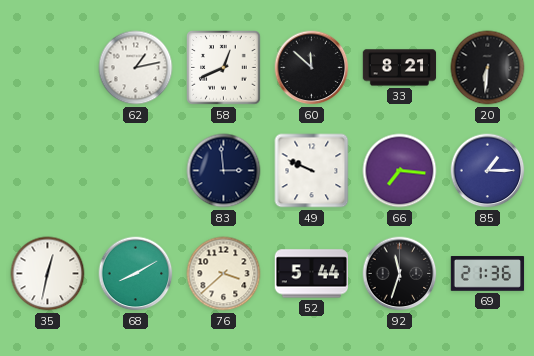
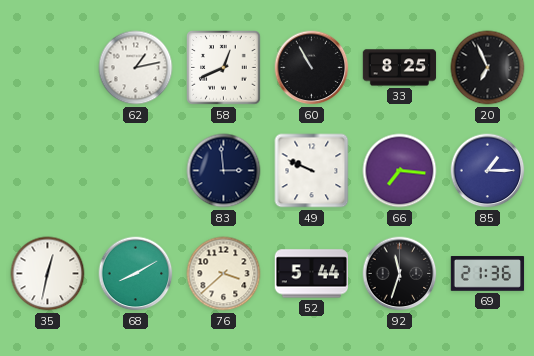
60: 11:52 -> 10:55
33: 8:21 -> 8:25
20: 6:31 -> 6:56
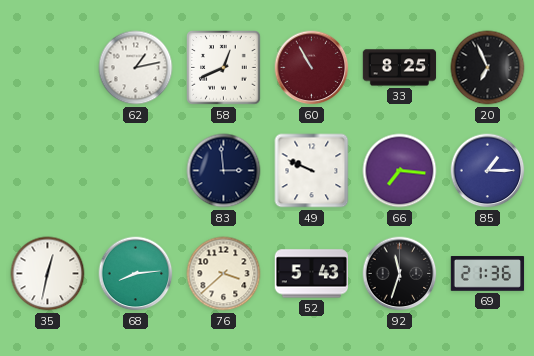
60 dial: black -> burgundy
68: 8:10 -> 8:14
52: 5:44 -> 5:43
